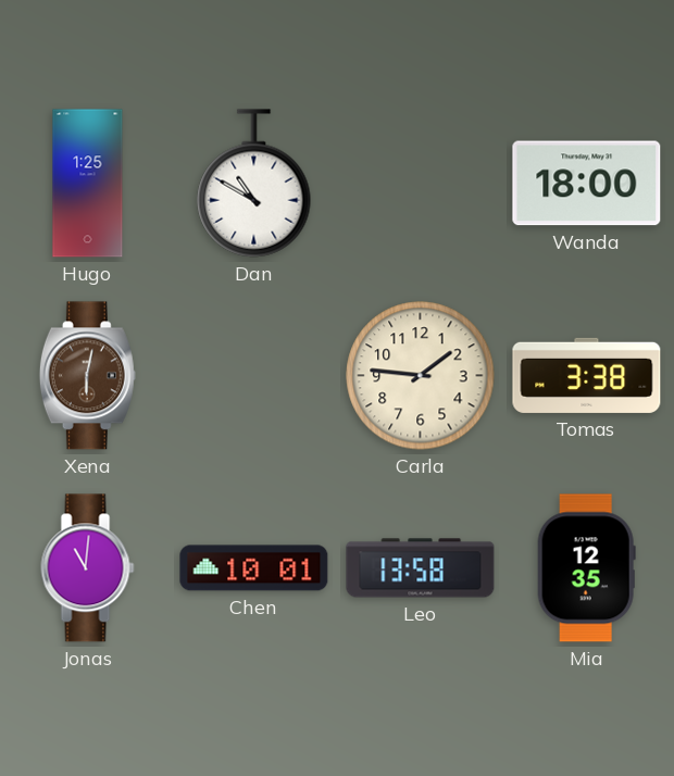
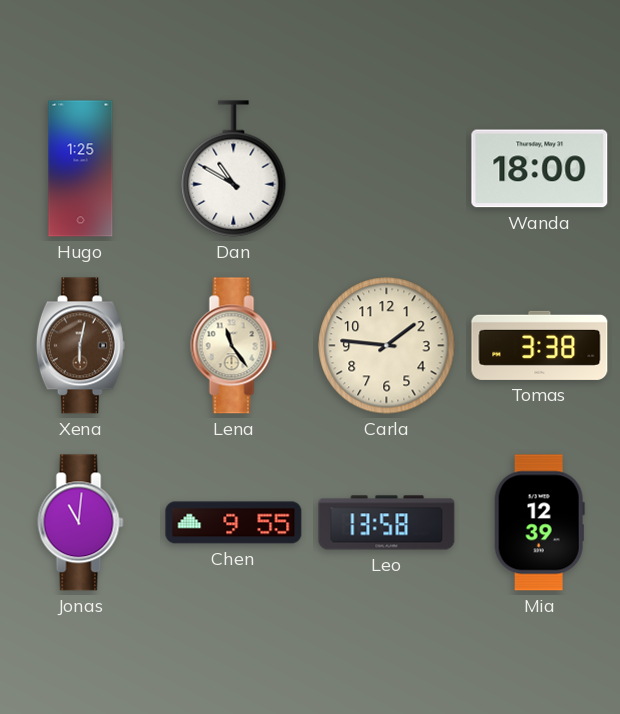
Lena: none -> 11:24
Chen: 10:01 -> 9:55
Mia: 12:35 -> 12:39
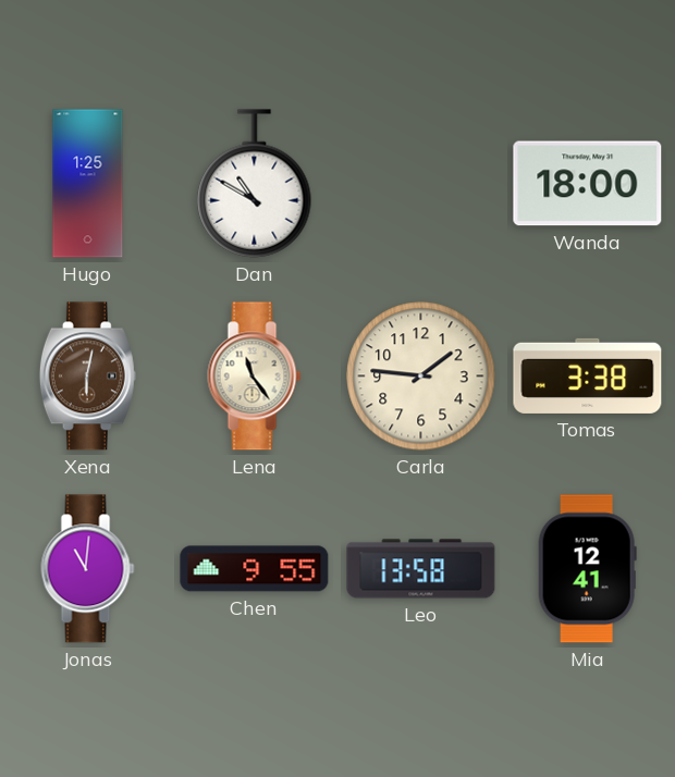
Mia: 12:39 -> 12:41
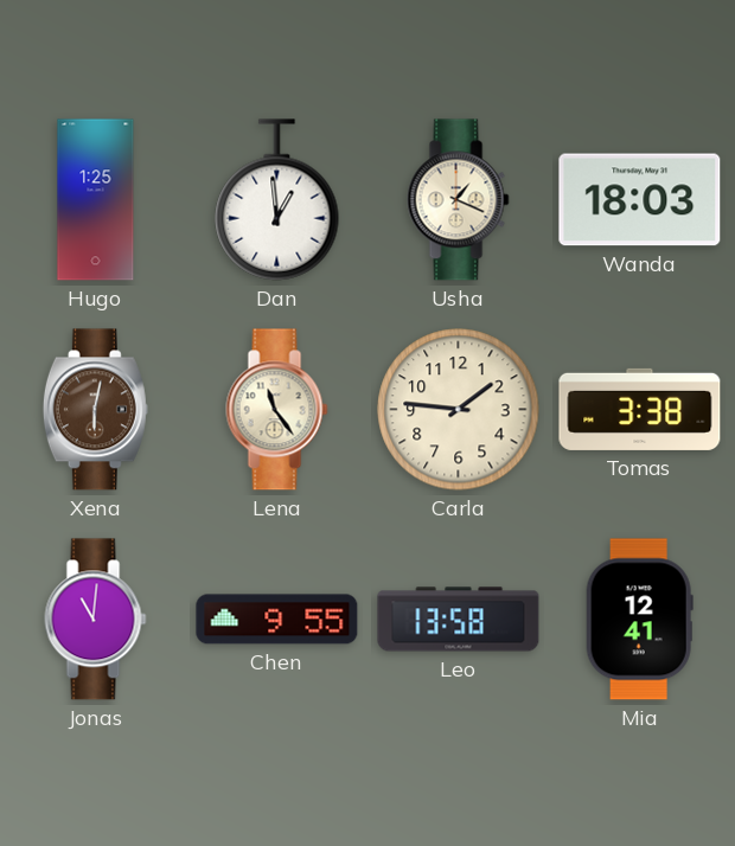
Dan: 10:50 -> 12:59
Usha: none -> 1:19
Wanda: 18:00 -> 18:03
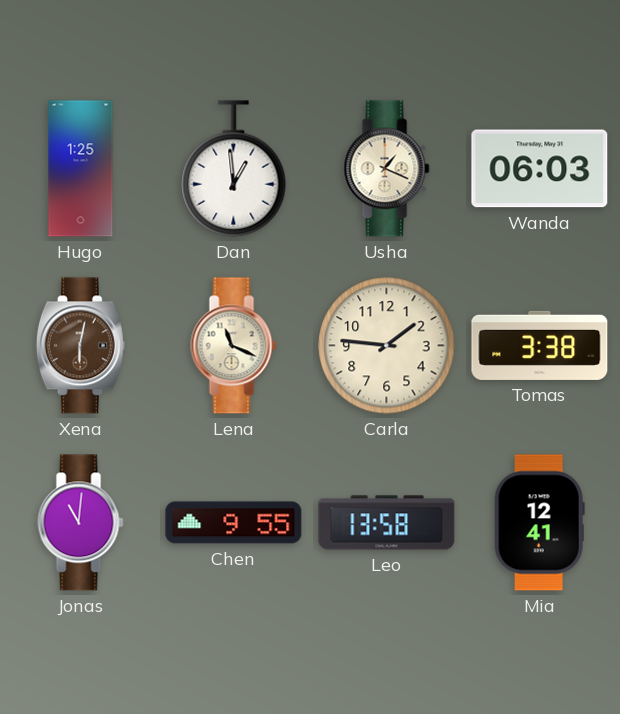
Wanda: 18:03 -> 06:03
Lena: 11:24 -> 11:19
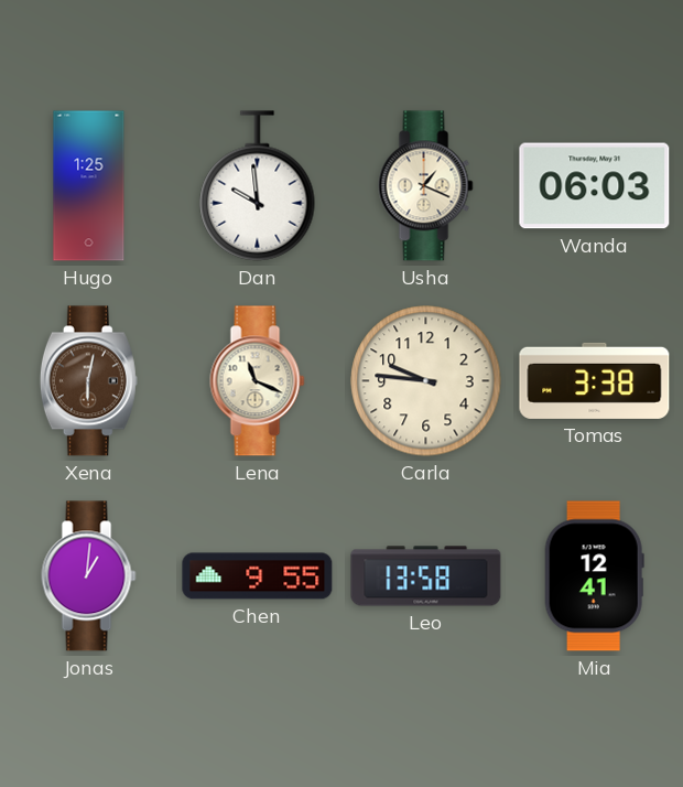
Dan: 12:59 -> 9:59
Carla: 1:46 -> 9:46
Jonas: 11:01 -> 1:01
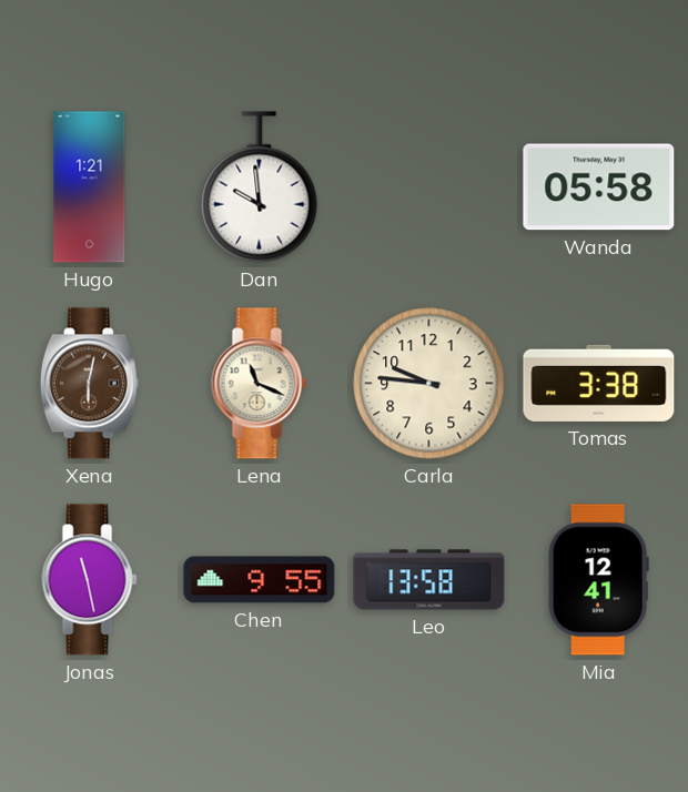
Hugo: 1:25 -> 1:21
Usha: 1:19 -> none
Wanda: 06:03 -> 05:58
Jonas: 1:01 -> 11:28
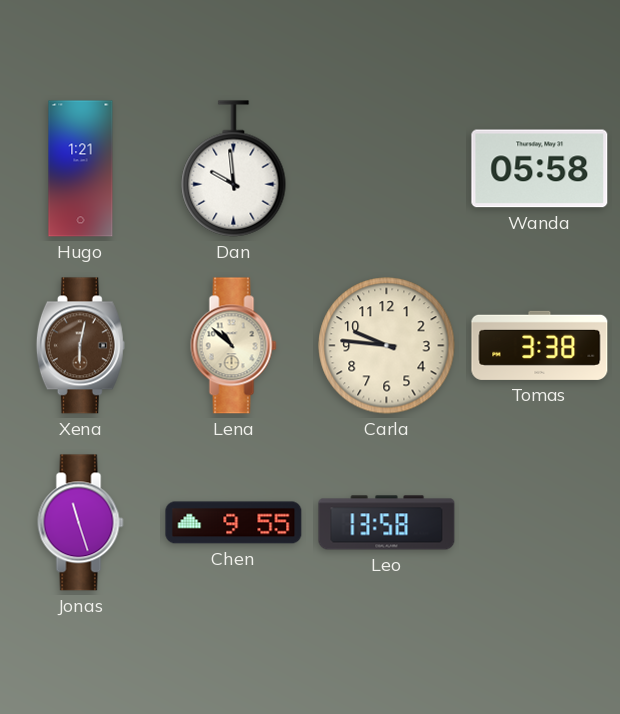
Lena: 11:19 -> 10:52
Jonas: 11:28 -> 11:27
Mia: 12:41 -> none
